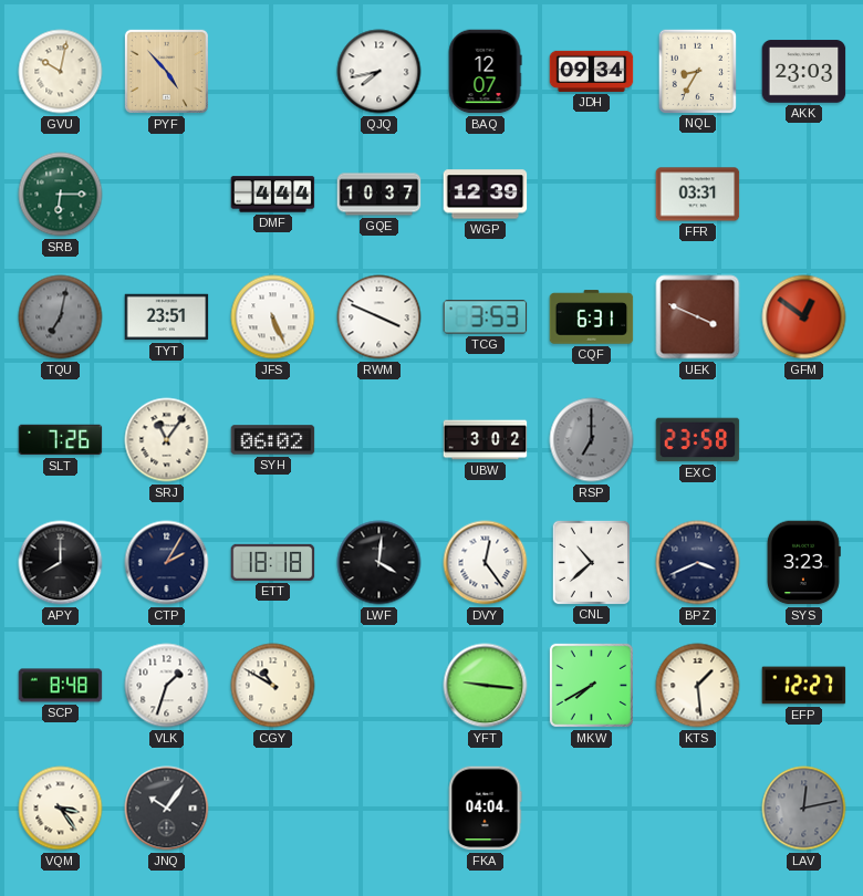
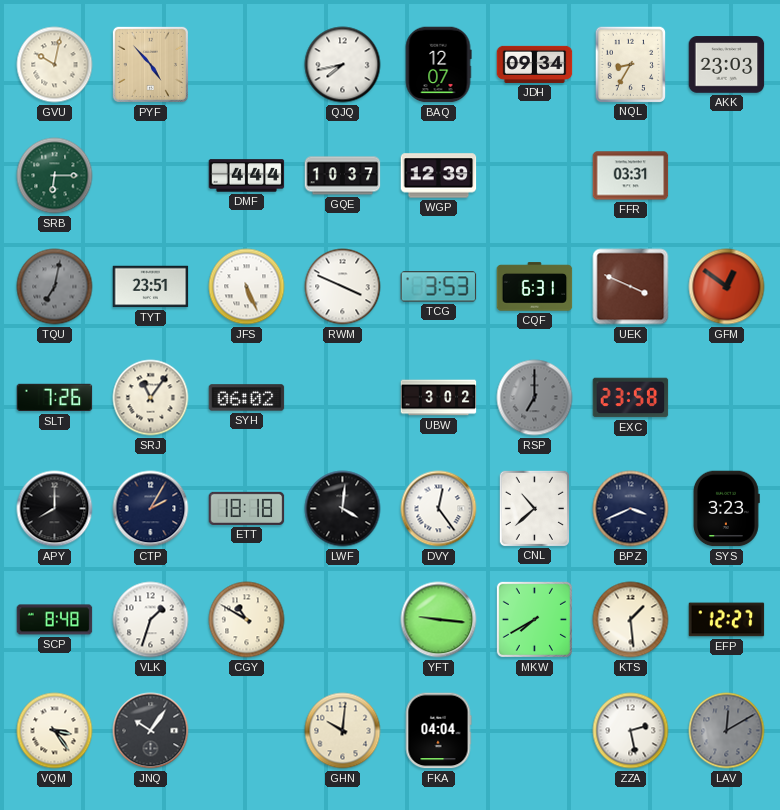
GHN: none -> 10:01
ZZA: none -> 2:28
LAV: 12:13 -> 12:10
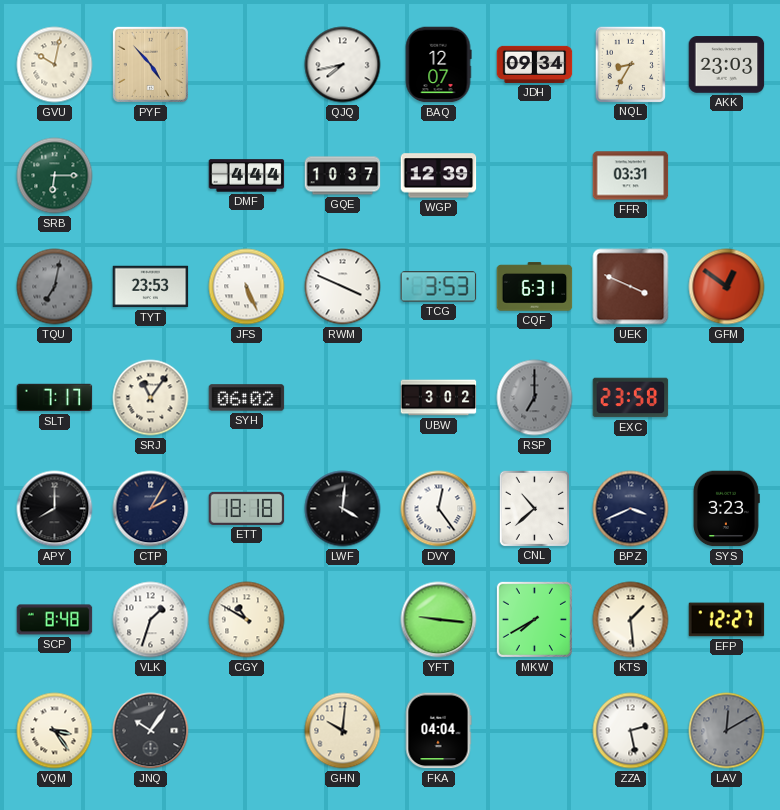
TYT: 23:51 -> 23:53
SLT: 7:26 -> 7:17
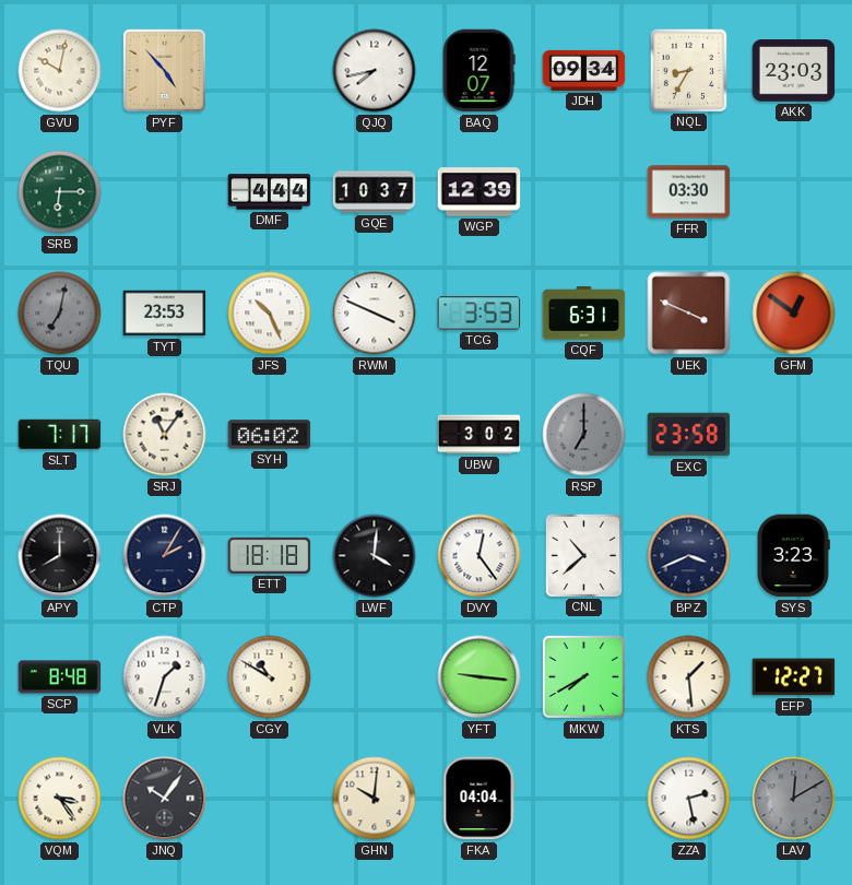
FFR: 03:31 -> 03:30
JFS: 5:26 -> 10:26
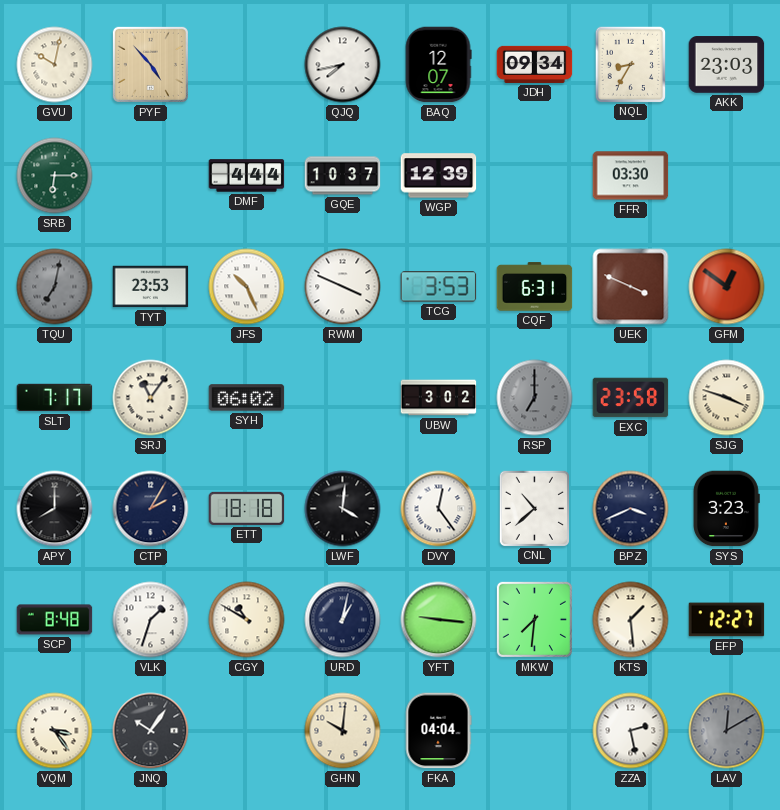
SJG: none -> 3:48
URD: none -> 1:02
MKW: 7:40 -> 7:31
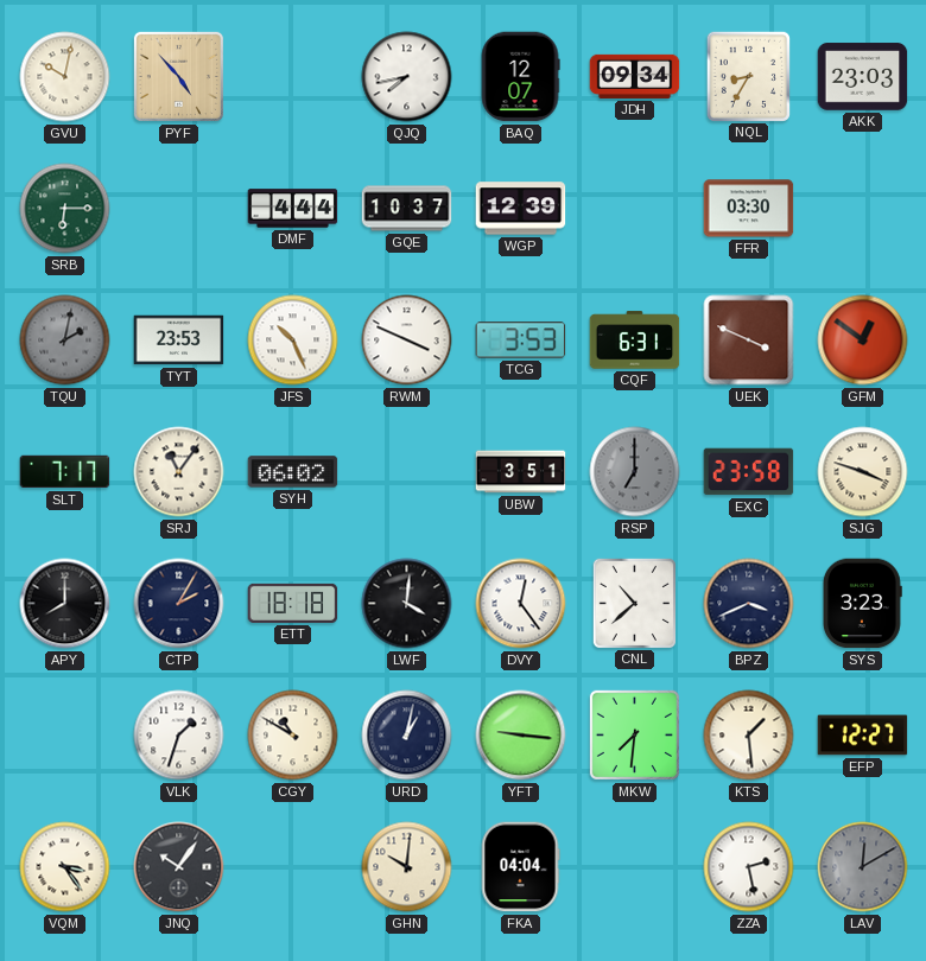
TQU: 7:02 -> 2:02
UBW: 3:02 -> 3:51
SCP: 8:48 -> none
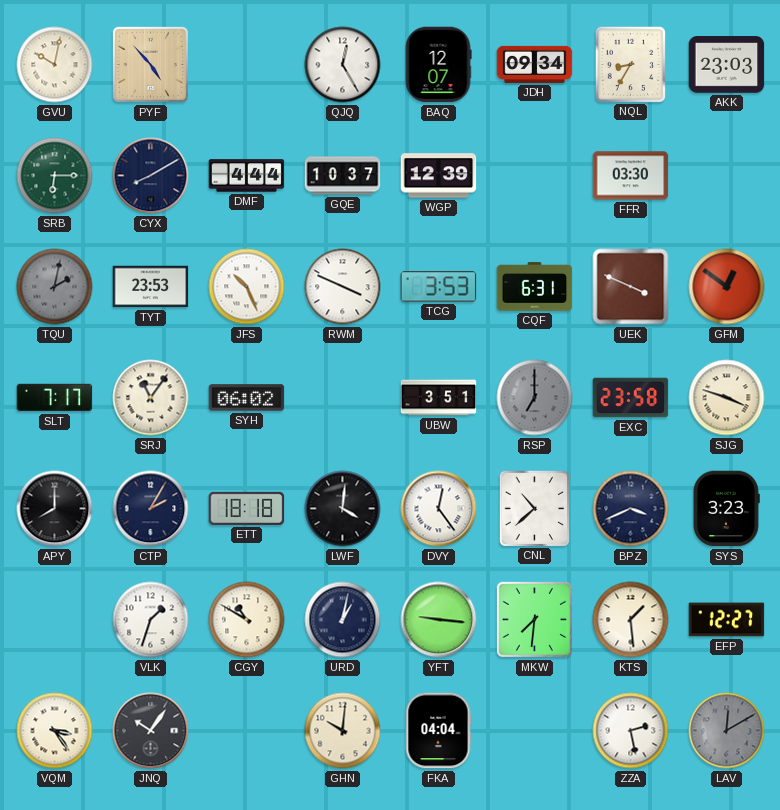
QJQ: 7:43 -> 12:25
CYX: none -> 8:10
